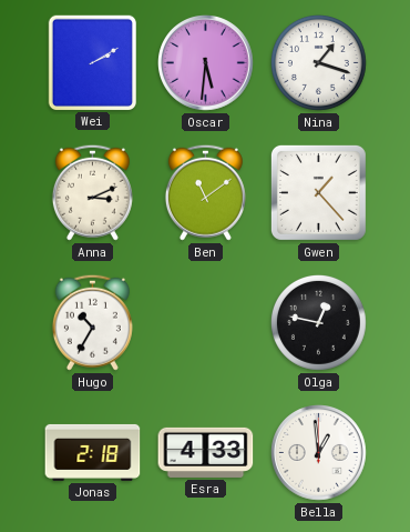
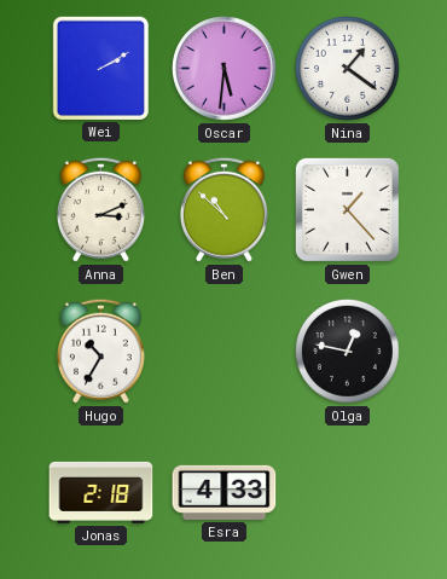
Nina: 1:18 -> 1:21
Ben: 11:09 -> 10:52
Bella: 12:59 -> none
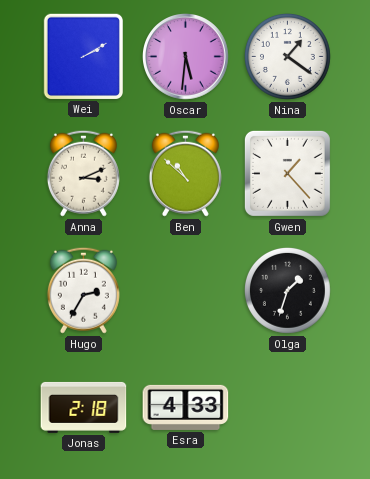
Hugo: 10:35 -> 2:35
Olga: 12:47 -> 1:33
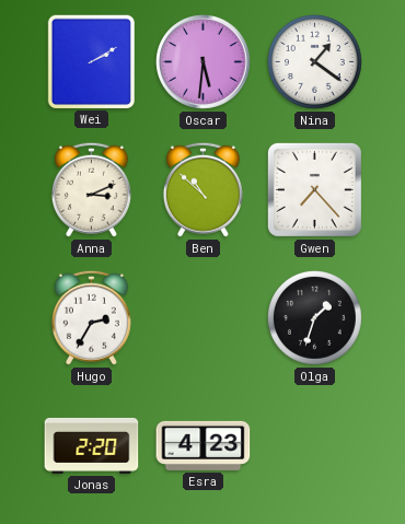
Gwen: 1:23 -> 7:23
Jonas: 2:18 -> 2:20
Esra: 4:33 -> 4:23
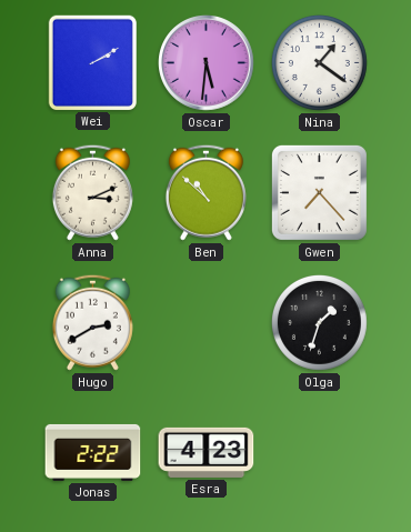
Hugo: 2:35 -> 2:40
Jonas: 2:20 -> 2:22
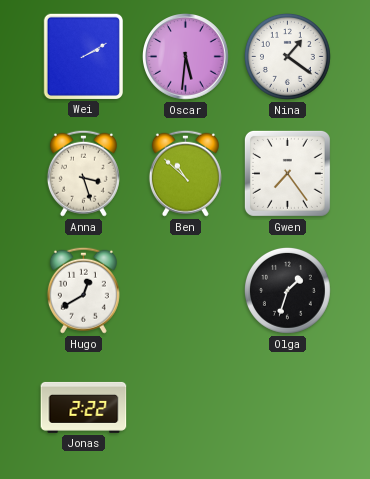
Anna: 3:11 -> 3:27
Gwen: 7:23 -> 7:24
Hugo: 2:40 -> 12:40
Esra: 4:23 -> none
